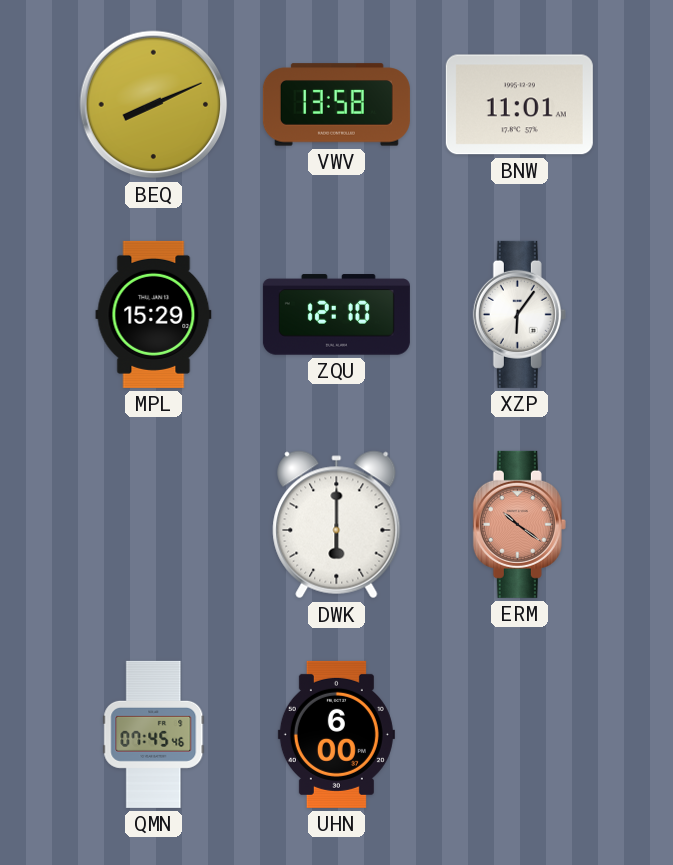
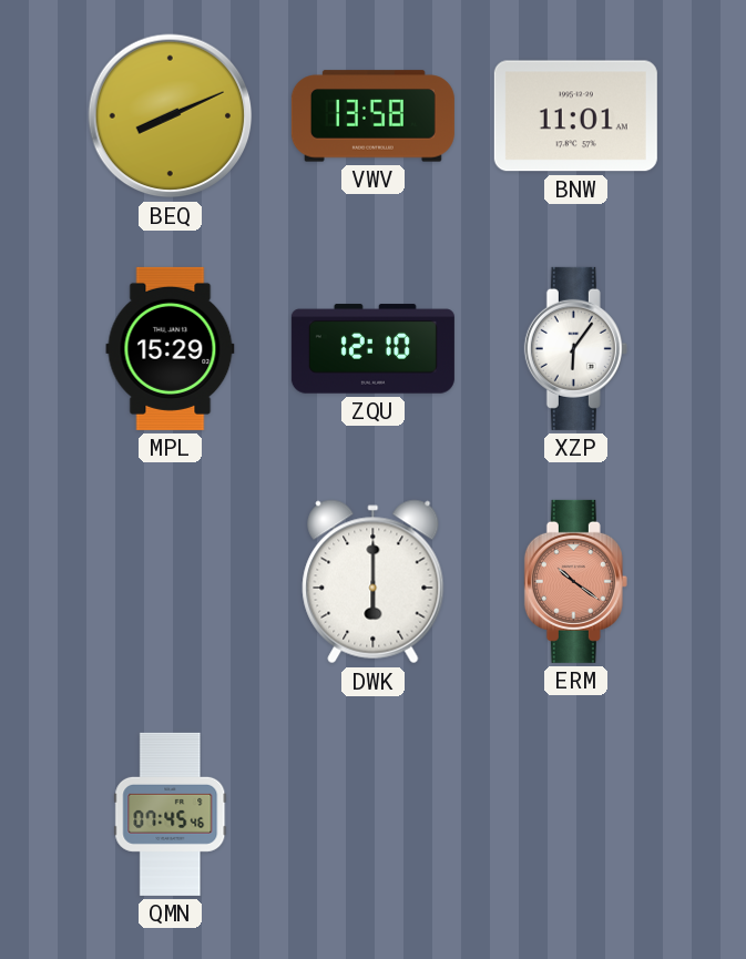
UHN: 6:00 -> none
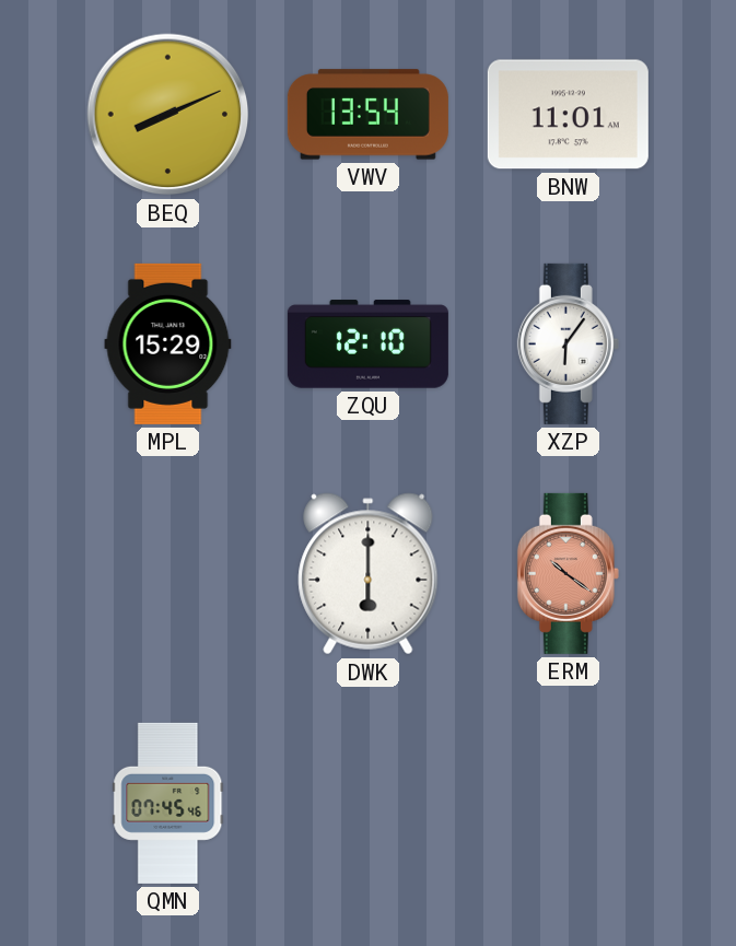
VWV: 13:58 -> 13:54
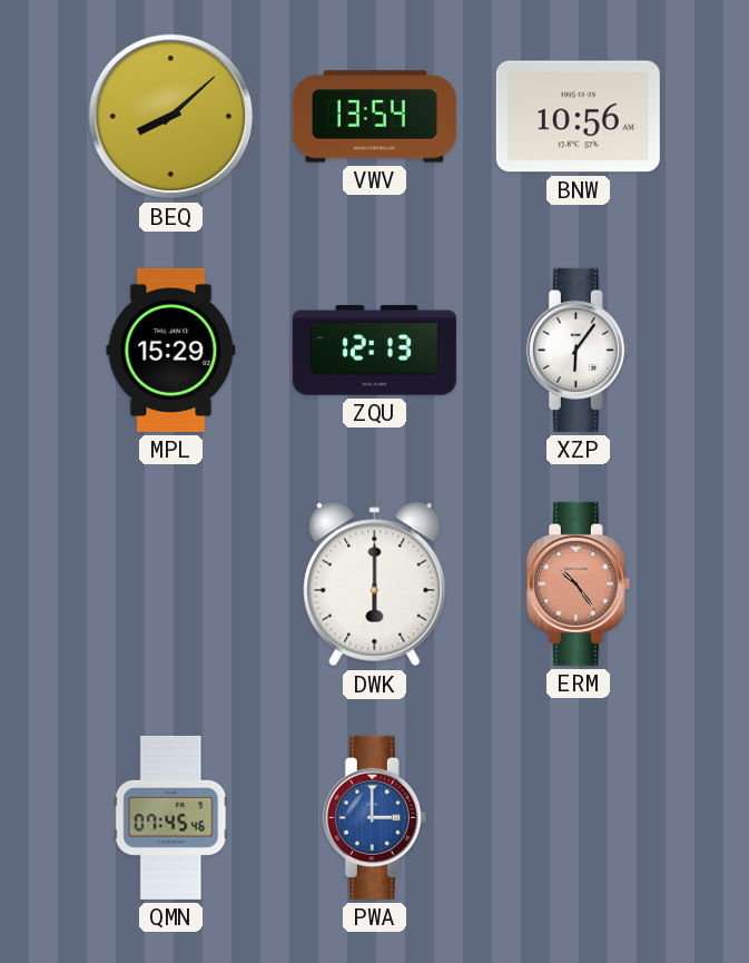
BEQ: 8:11 -> 8:08
BNW: 11:01 -> 10:56
ZQU: 12:10 -> 12:13
ERM: 10:21 -> 10:24
PWA: none -> 3:00
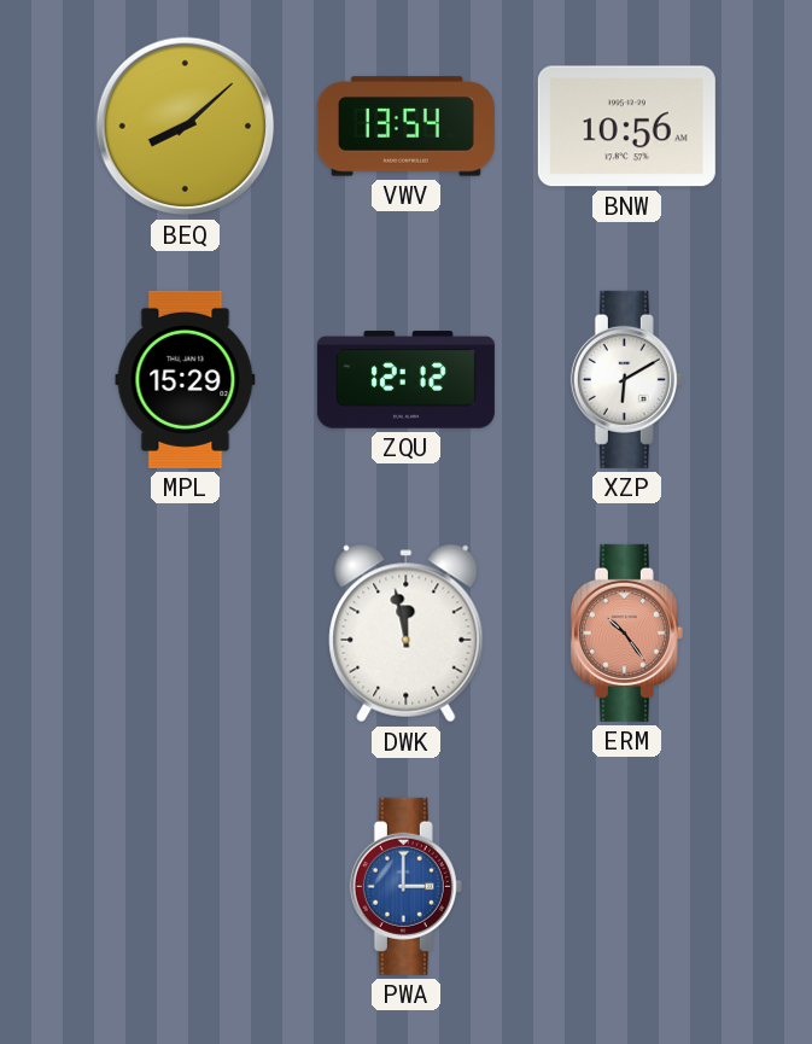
ZQU: 12:13 -> 12:12
XZP: 6:06 -> 6:10
DWK: 6:00 -> 11:58
QMN: 07:45 -> none
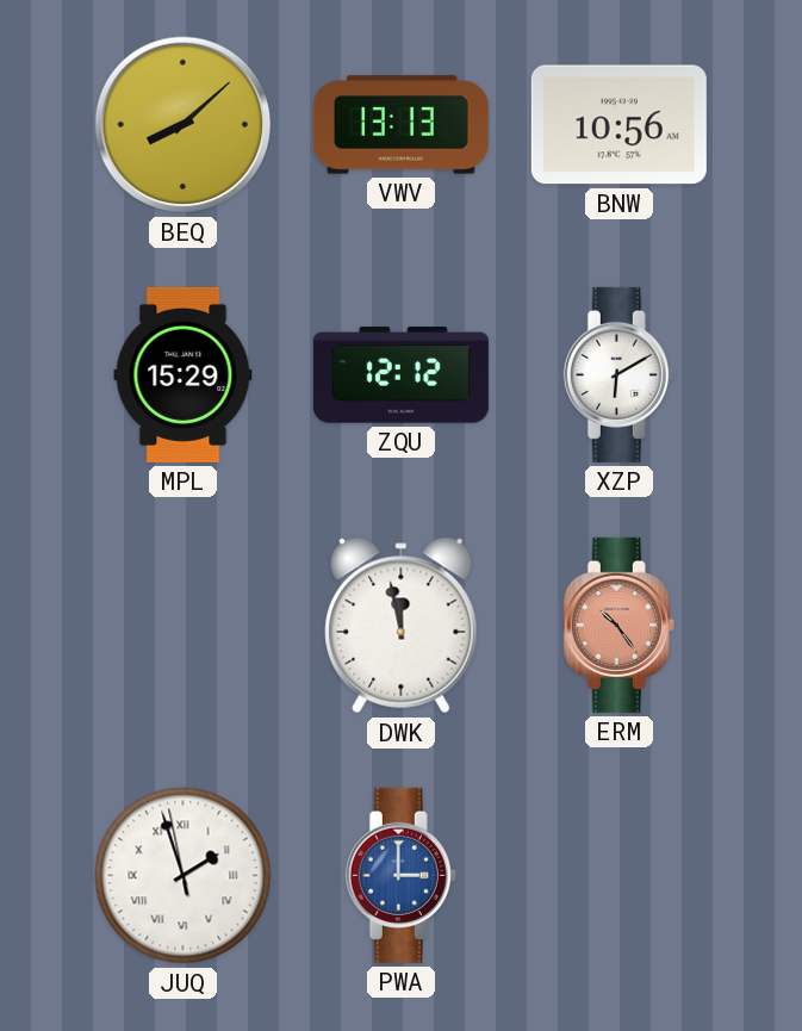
VWV: 13:54 -> 13:13
JUQ: none -> 1:56
